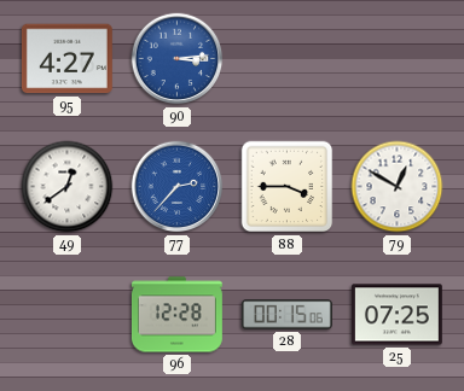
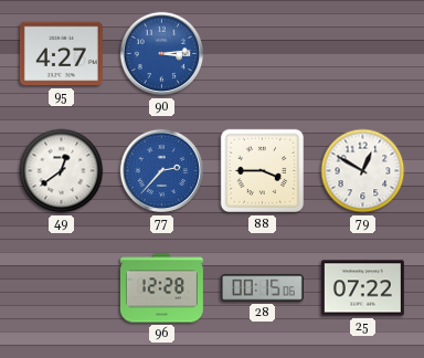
25: 07:25 -> 07:22
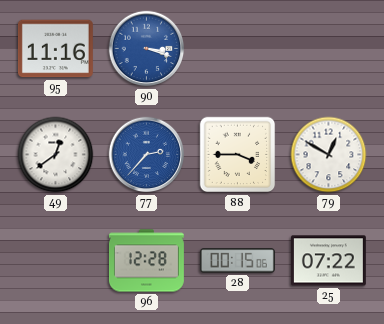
95: 4:27 -> 11:16
90: 3:14 -> 3:18
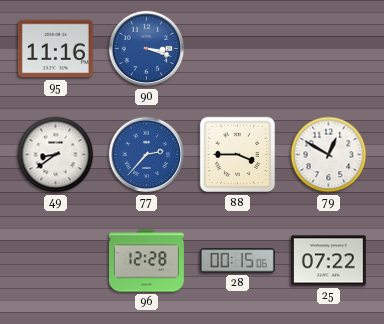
49: 12:39 -> 8:39
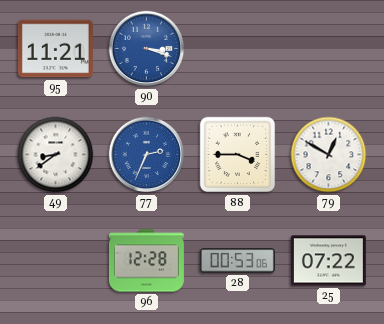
95: 11:16 -> 11:21
77: 2:37 -> 2:34
28: 00:15 -> 00:53
